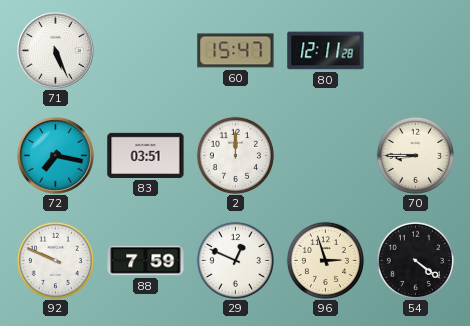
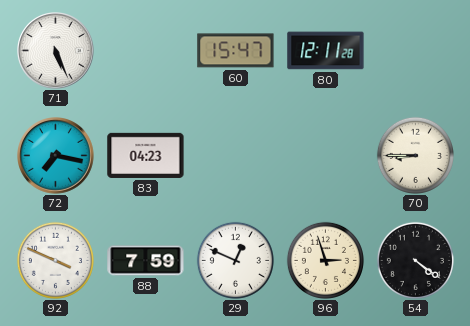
83: 03:51 -> 04:23
2: 12:00 -> none
92: 9:49 -> 3:49
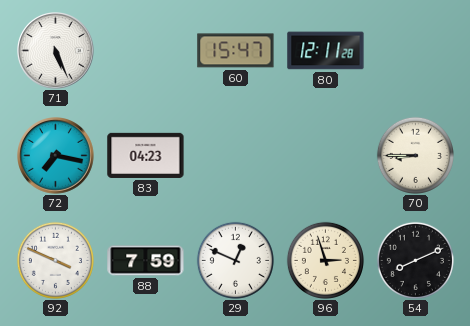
54: 4:21 -> 8:11
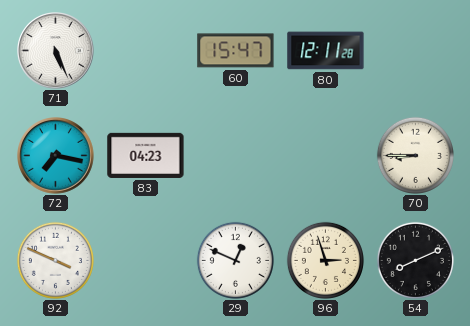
88: 7:59 -> none
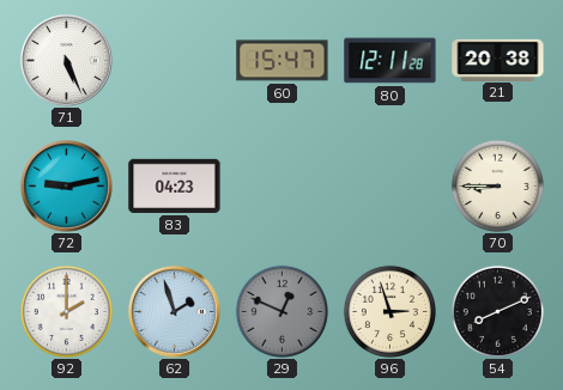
21: none -> 20:38
72: 7:17 -> 9:13
92: 3:49 -> 2:00
62: none -> 1:57
29 dial: white -> grey
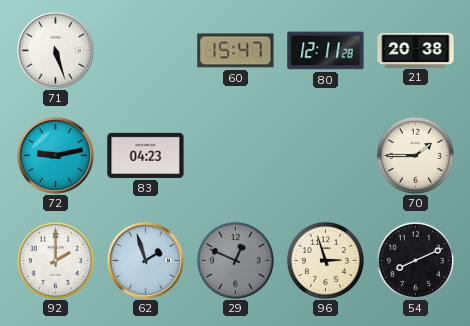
71: 5:26 -> 5:27
70: 8:45 -> 1:45
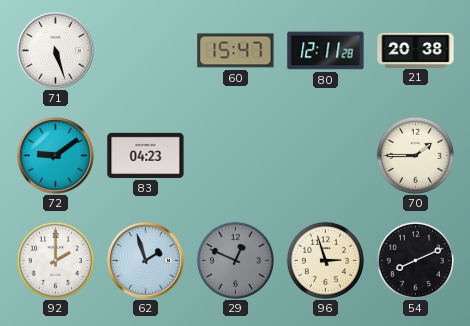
72: 9:13 -> 9:09
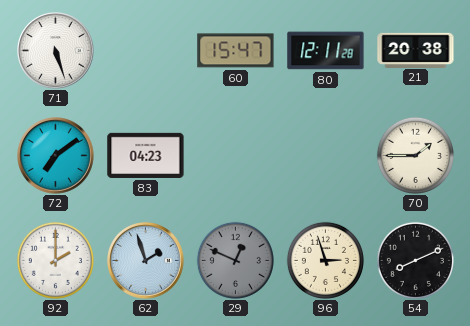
72: 9:09 -> 7:09
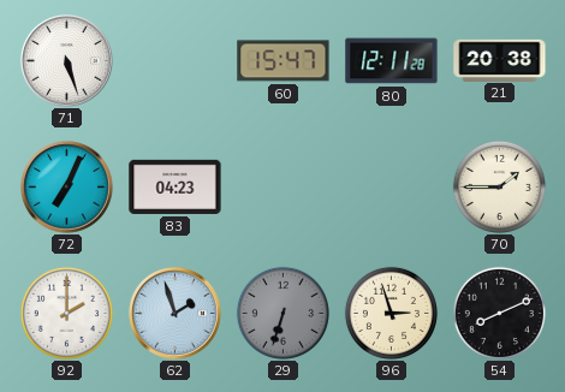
72: 7:09 -> 7:04
29: 12:49 -> 6:33
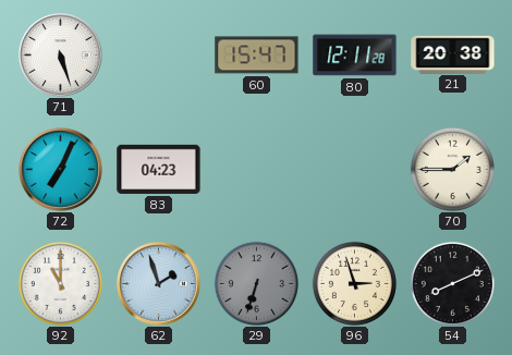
92: 2:00 -> 11:00
